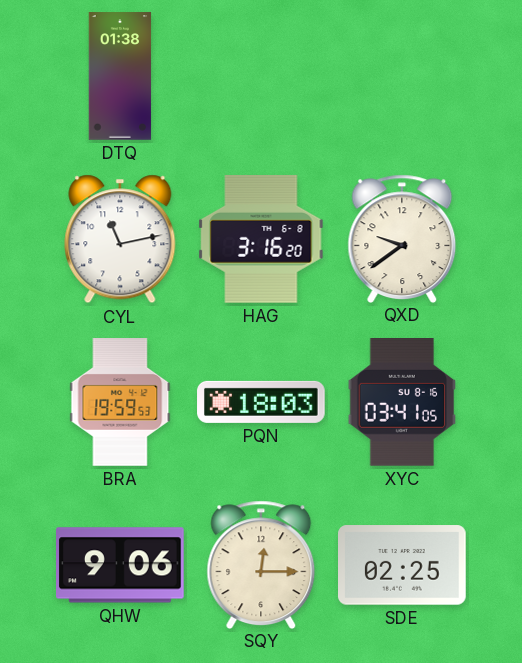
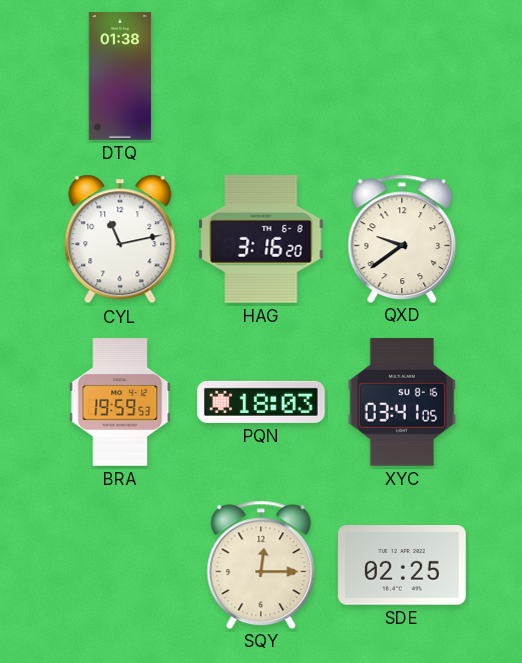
QHW: 9:06 -> none
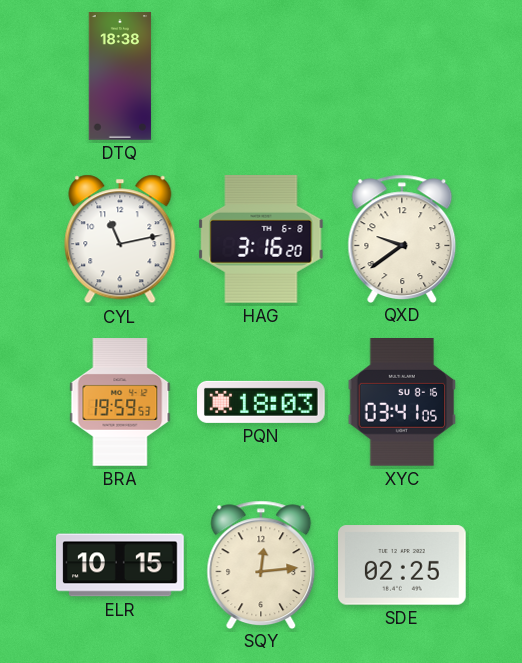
DTQ: 01:38 -> 18:38
ELR: none -> 10:15
SQY: 12:15 -> 12:14
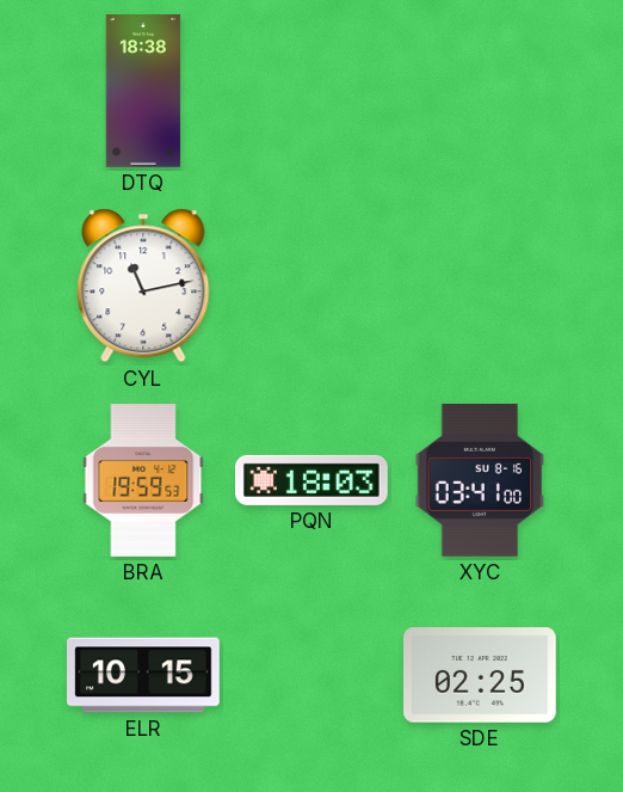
HAG: 3:16 -> none
QXD: 9:39 -> none
XYC: 03:41:05 -> 03:41:00
SQY: 12:14 -> none
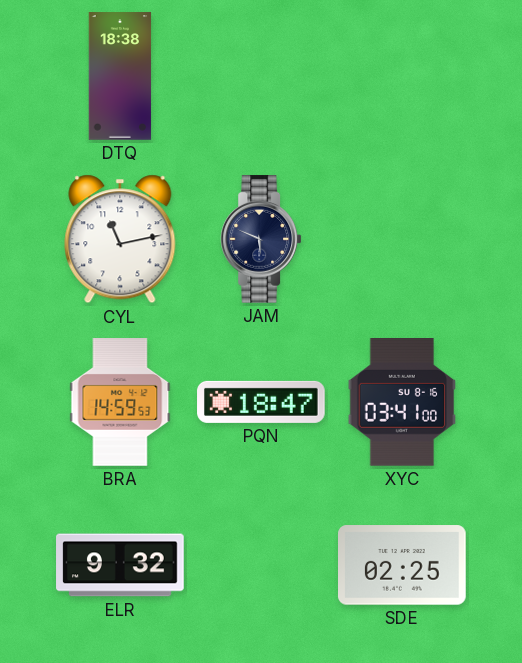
JAM: none -> 5:49
BRA: 19:59 -> 14:59
PQN: 18:03 -> 18:47
ELR: 10:15 -> 9:32
